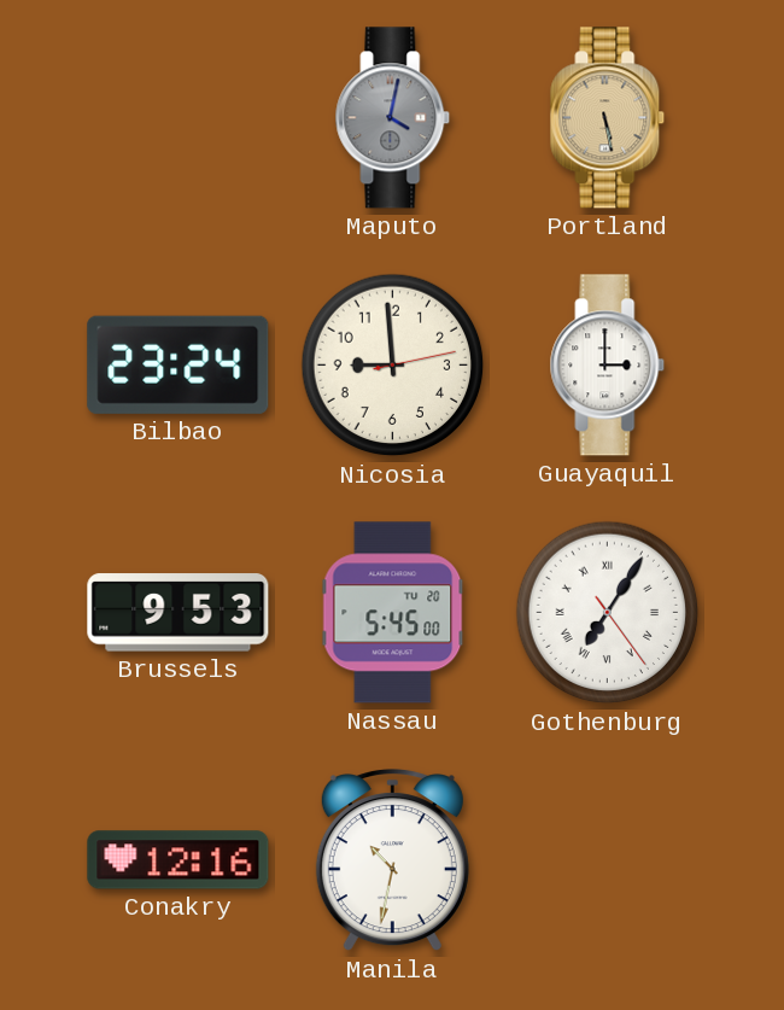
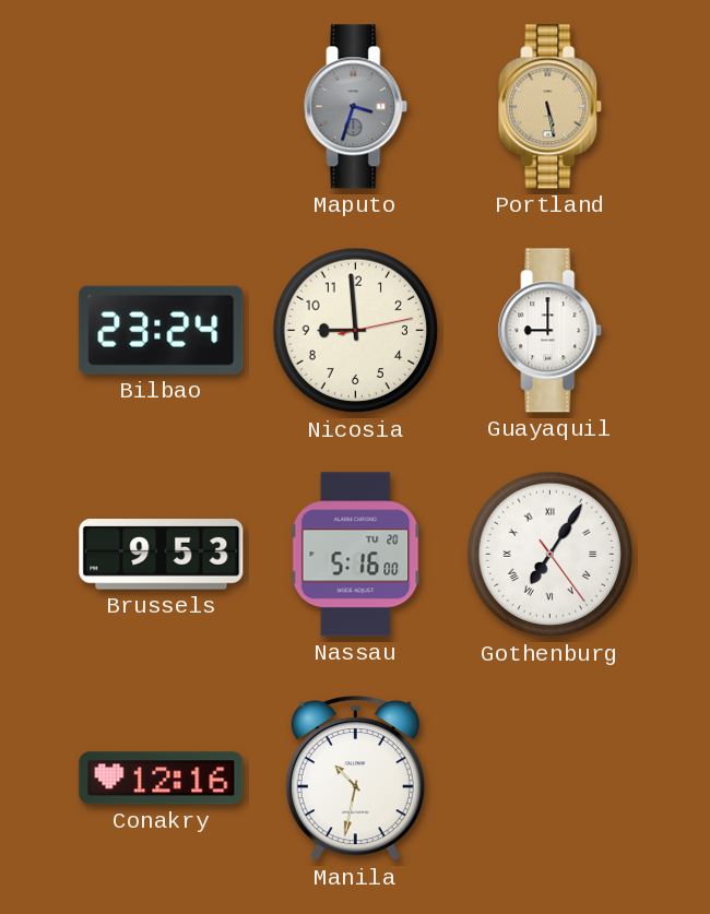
Maputo: 4:02 -> 3:33
Guayaquil: 3:00 -> 9:00
Nassau: 5:45 -> 5:16
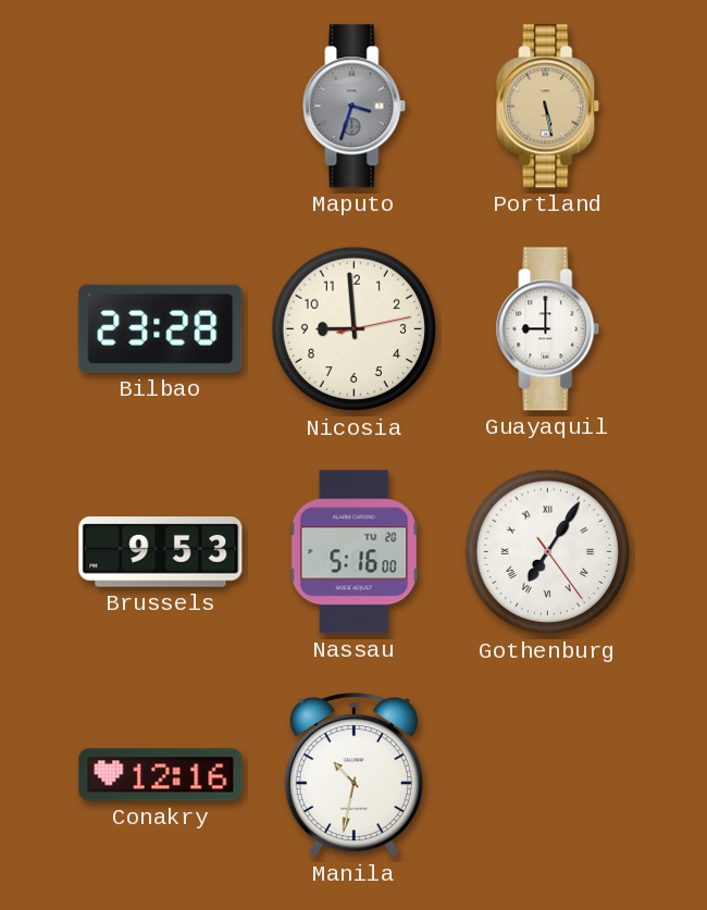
Bilbao: 23:24 -> 23:28
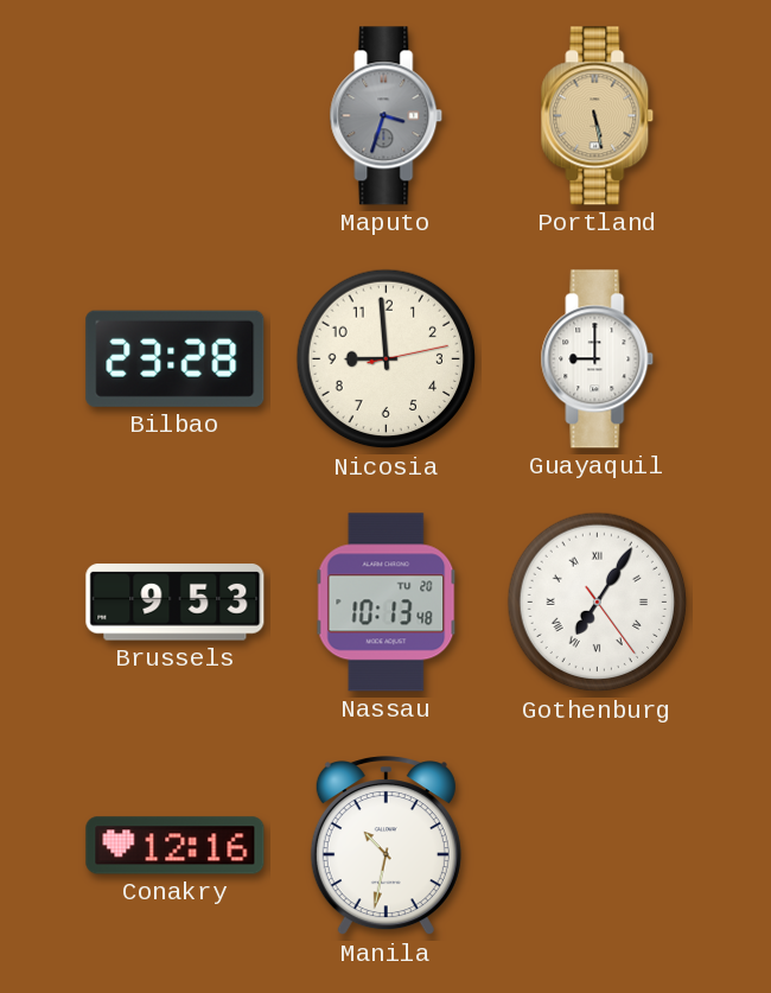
Nassau: 5:16 -> 10:13
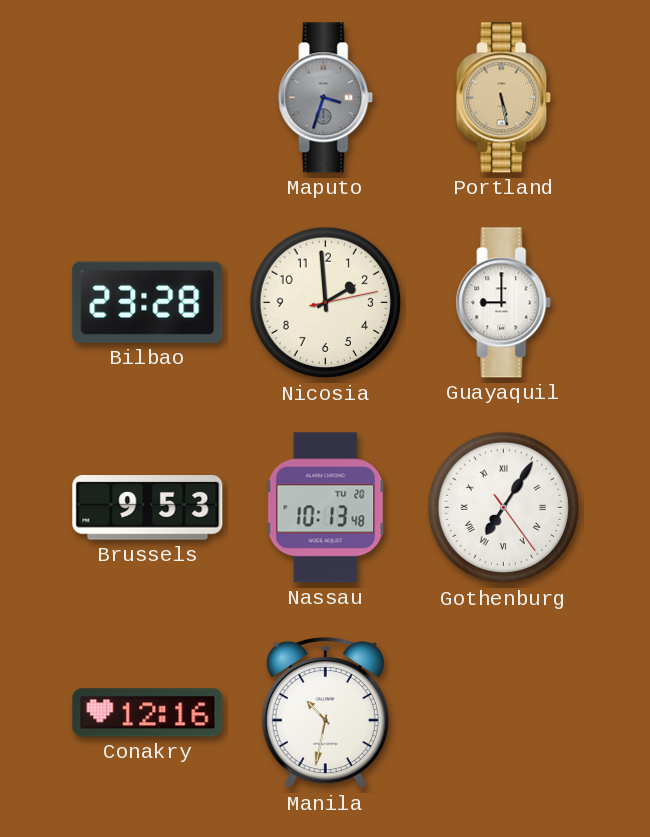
Nicosia: 8:59 -> 1:59
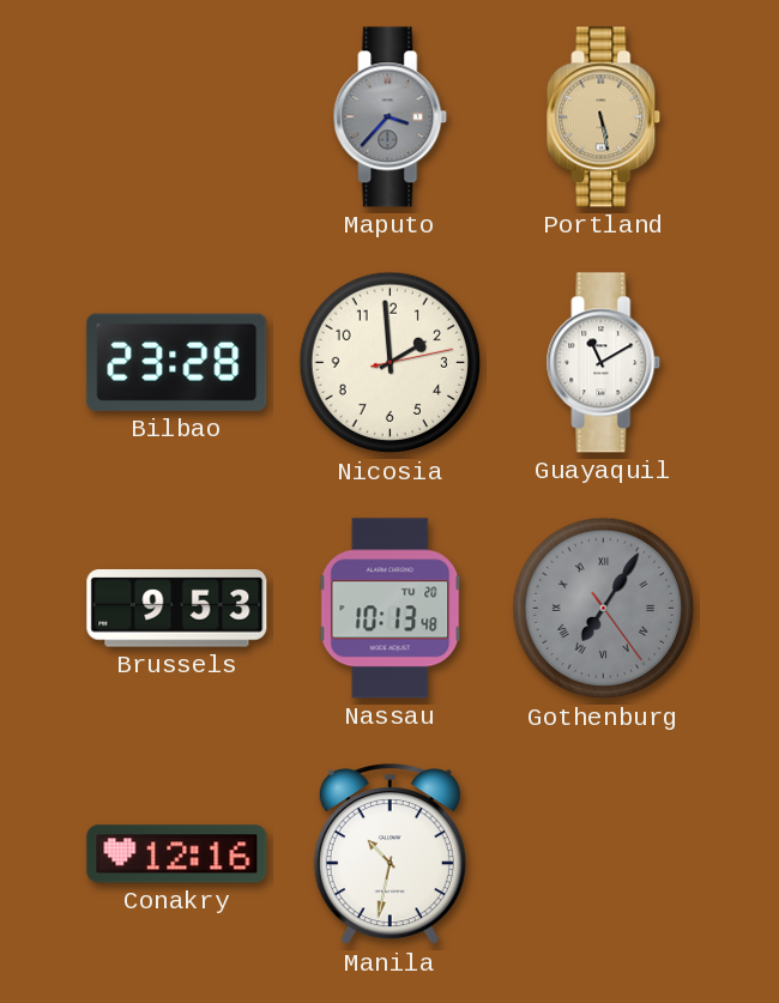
Maputo: 3:33 -> 3:37
Guayaquil: 9:00 -> 11:10
Gothenburg dial: white -> grey
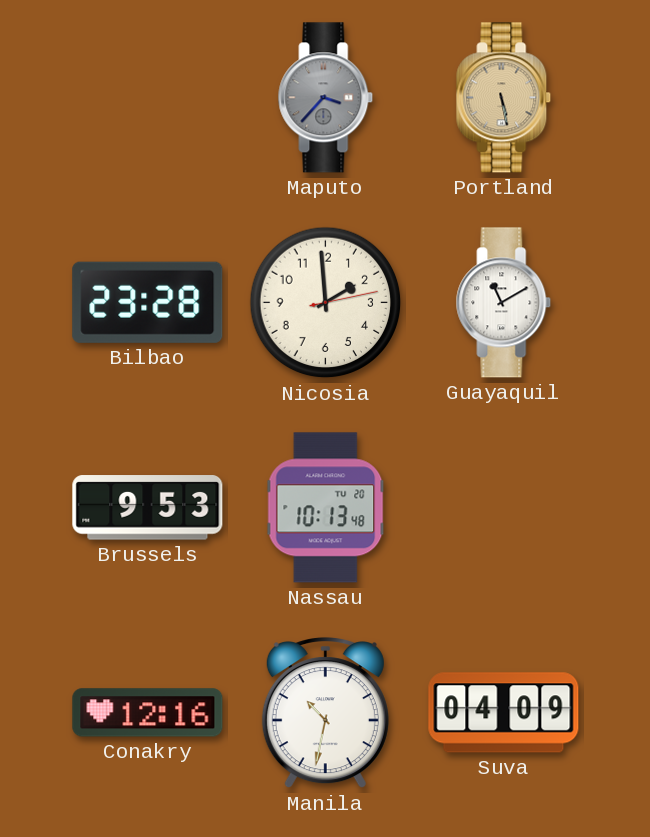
Gothenburg: 7:05 -> none
Suva: none -> 04:09
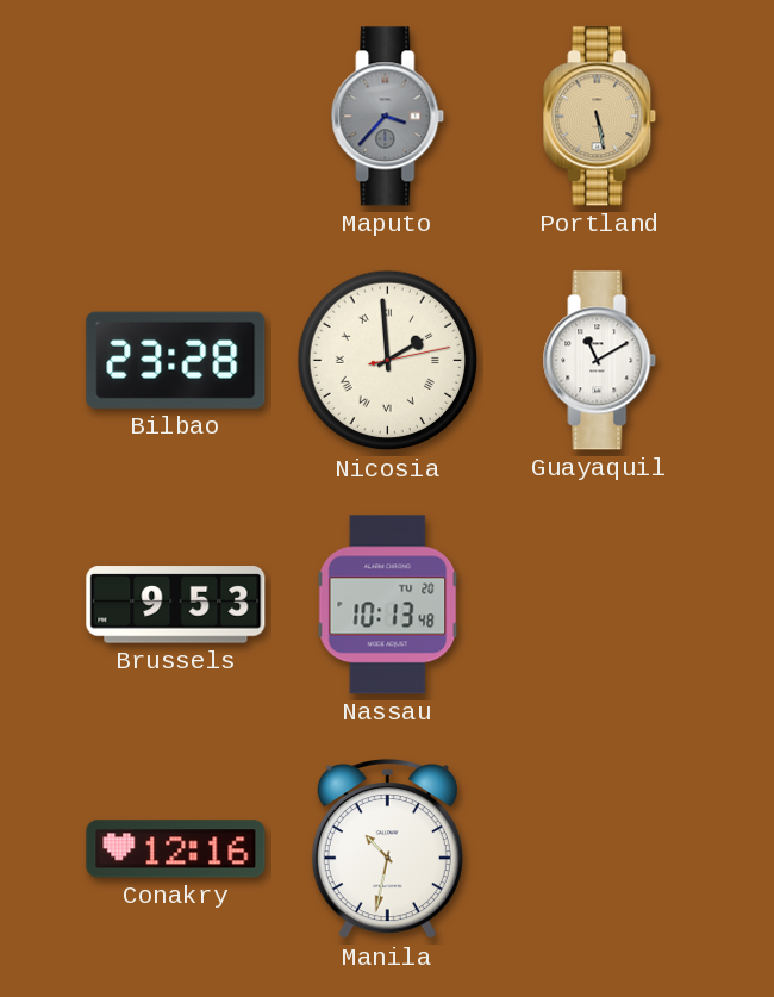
Nicosia numerals: Arabic -> Roman
Suva: 04:09 -> none
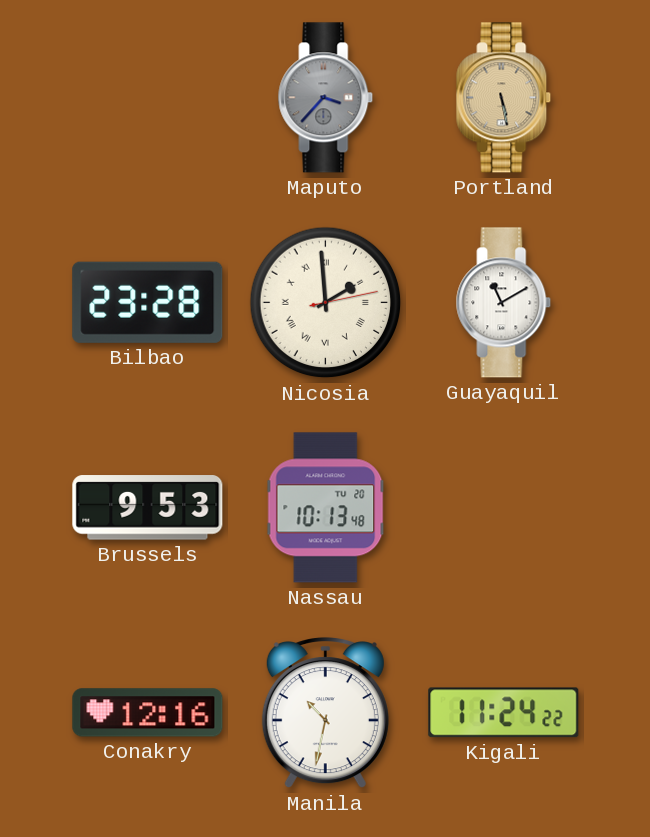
Kigali: none -> 11:24
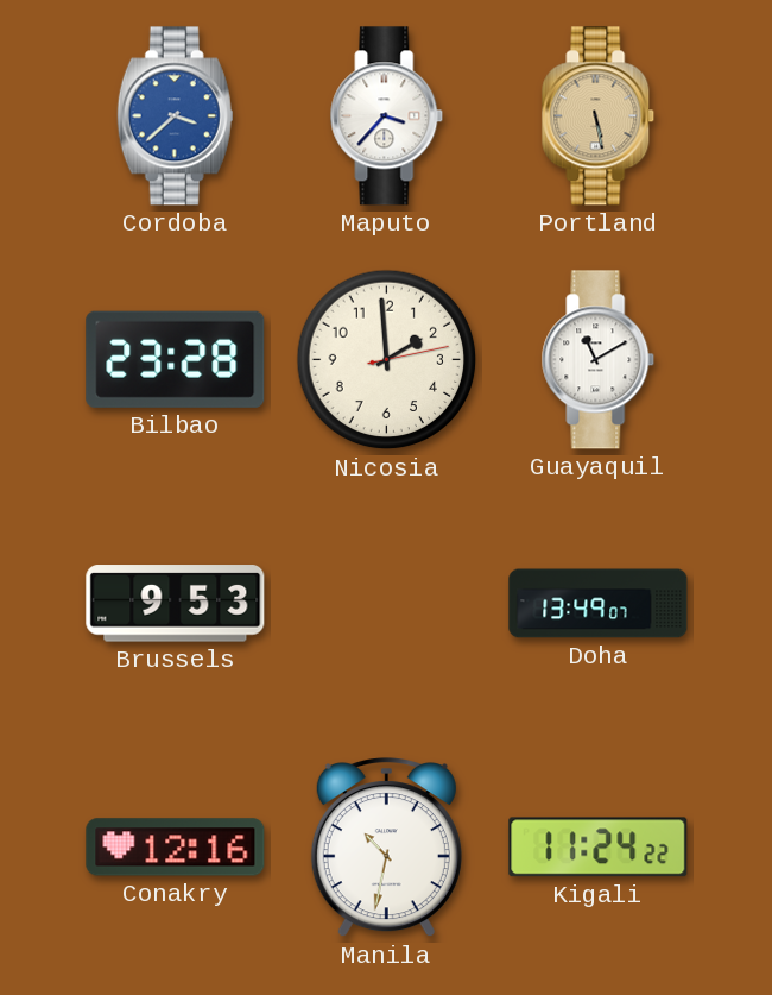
Cordoba: none -> 3:38
Maputo dial: grey -> white
Nicosia numerals: Roman -> Arabic
Nassau: 10:13 -> none
Doha: none -> 13:49
